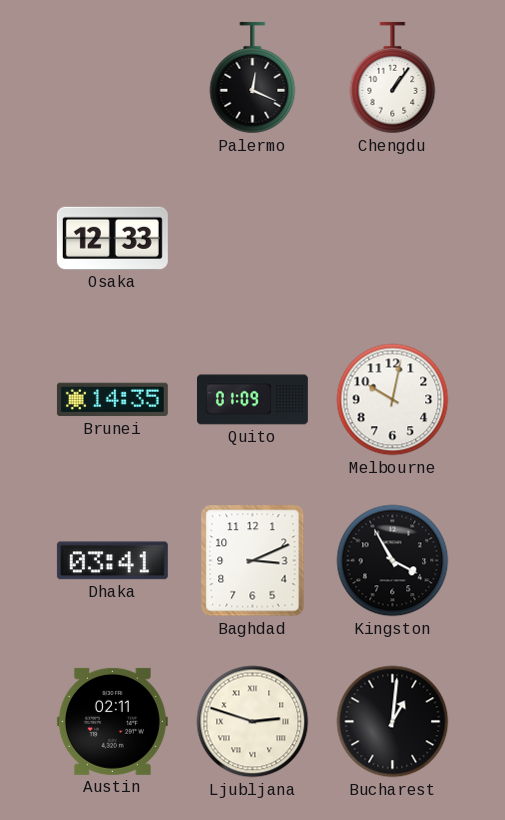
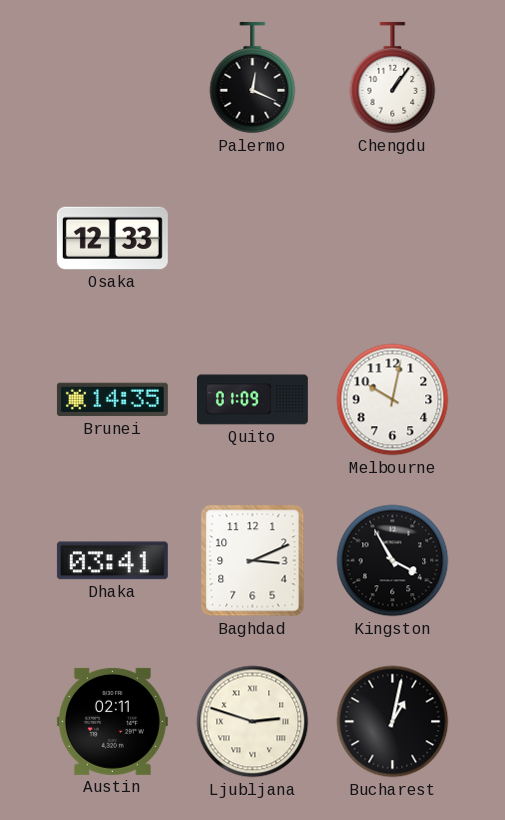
Bucharest: 1:01 -> 1:02
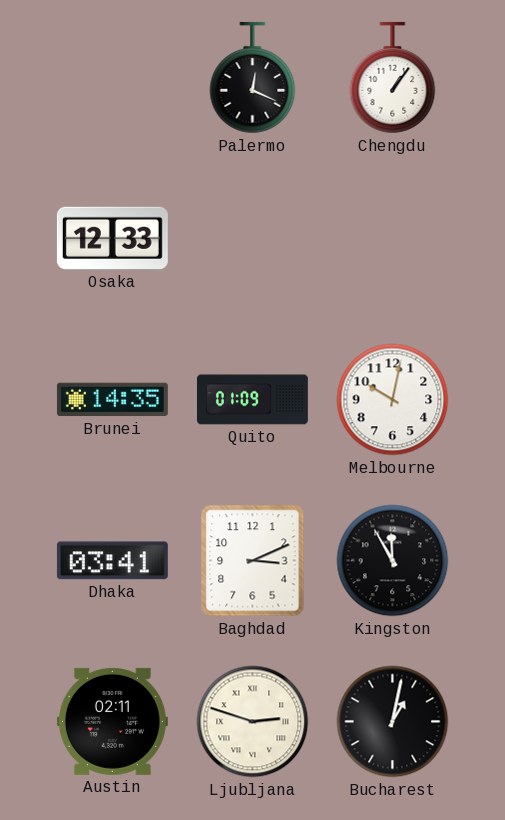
Kingston: 3:55 -> 11:55
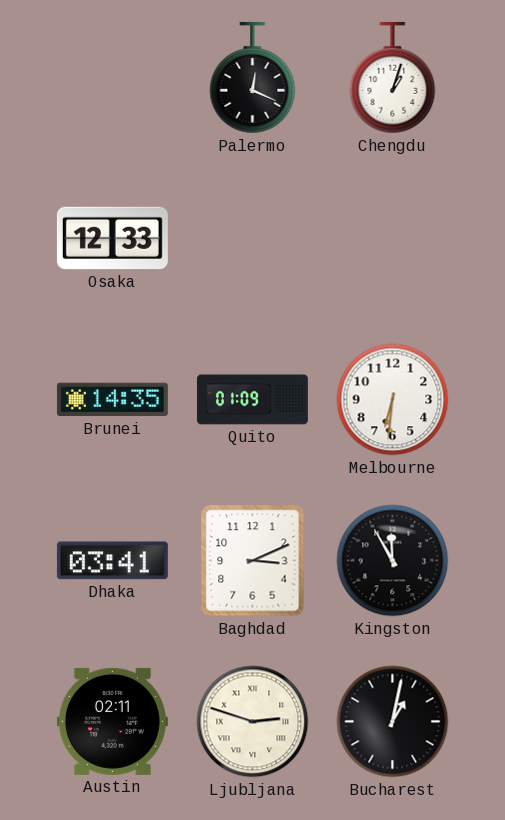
Chengdu: 1:06 -> 1:03
Melbourne: 10:02 -> 6:31
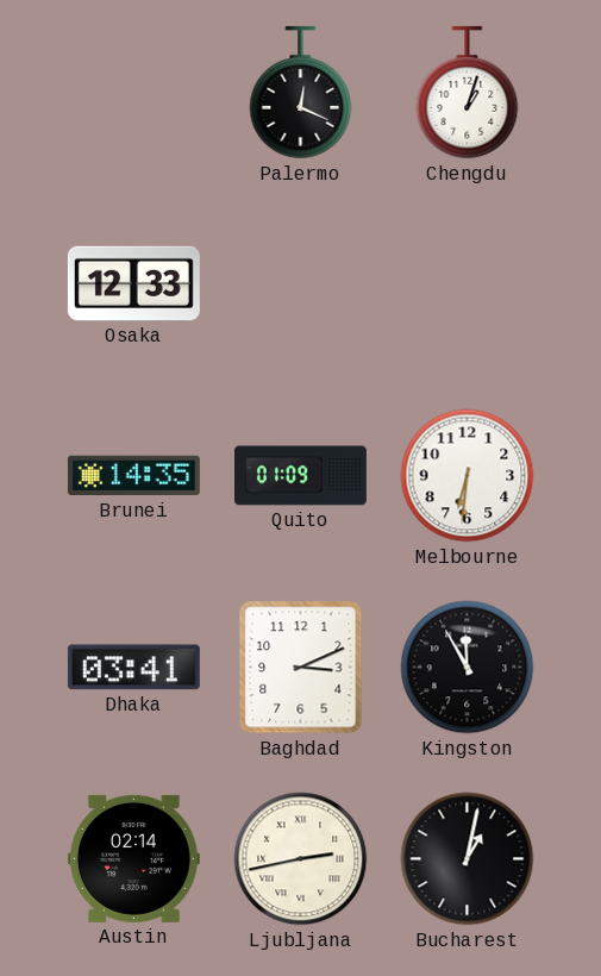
Austin: 02:11 -> 02:14
Ljubljana: 2:48 -> 2:43
